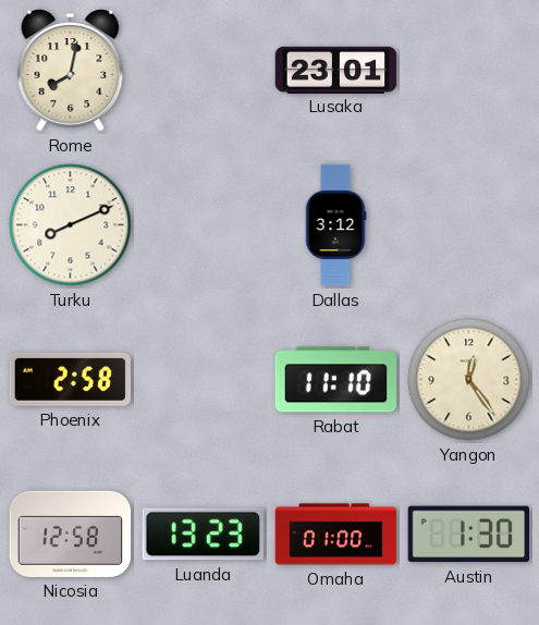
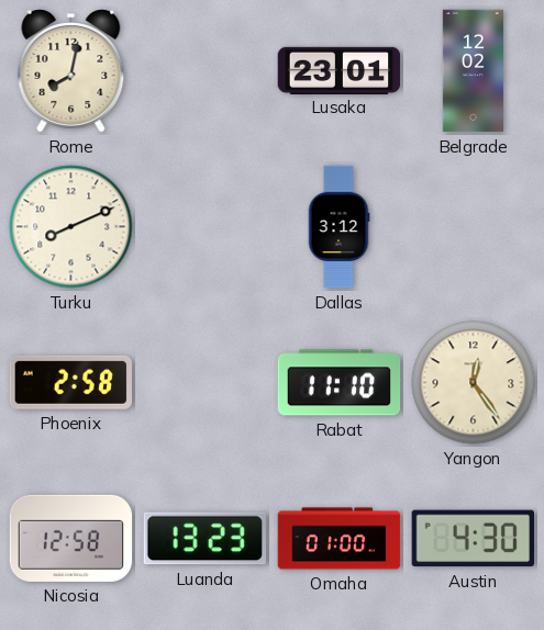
Belgrade: none -> 12:02
Austin: 1:30 -> 4:30
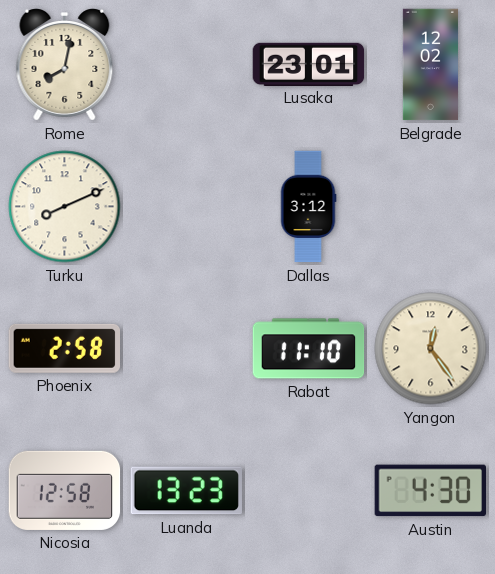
Omaha: 01:00 -> none
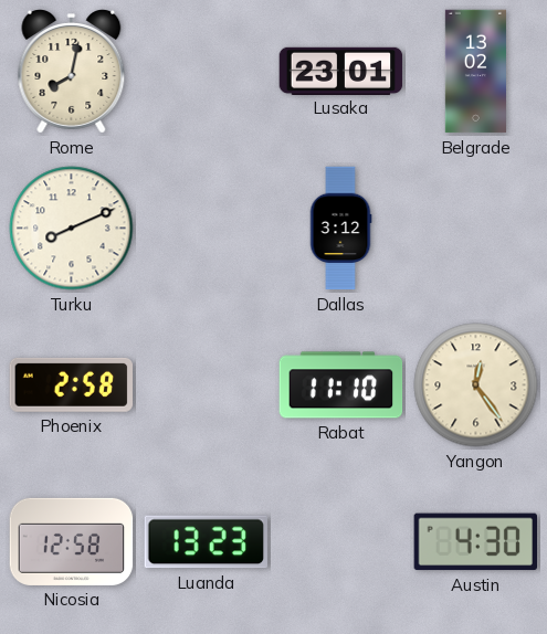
Belgrade: 12:02 -> 13:02
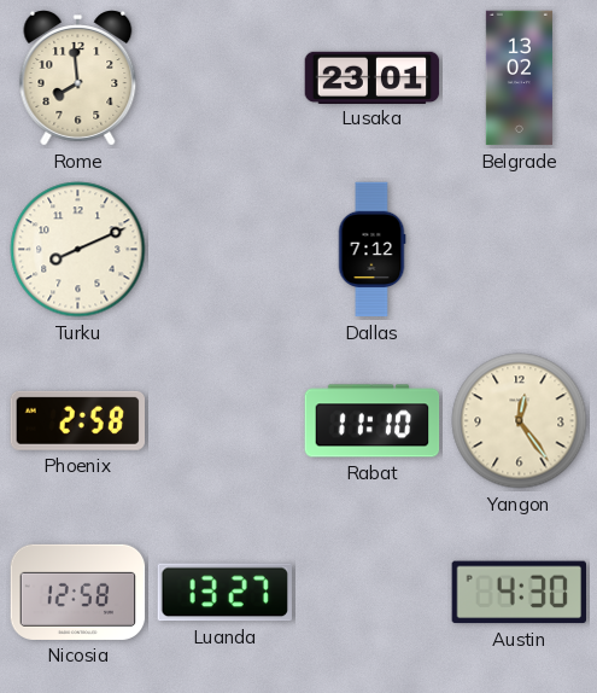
Rome: 8:02 -> 7:59
Dallas: 3:12 -> 7:12
Luanda: 13:23 -> 13:27
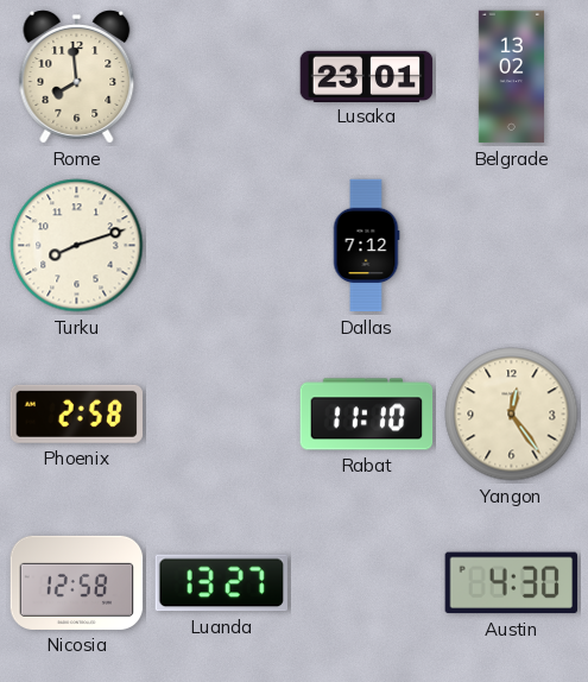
Turku: 8:11 -> 8:12
